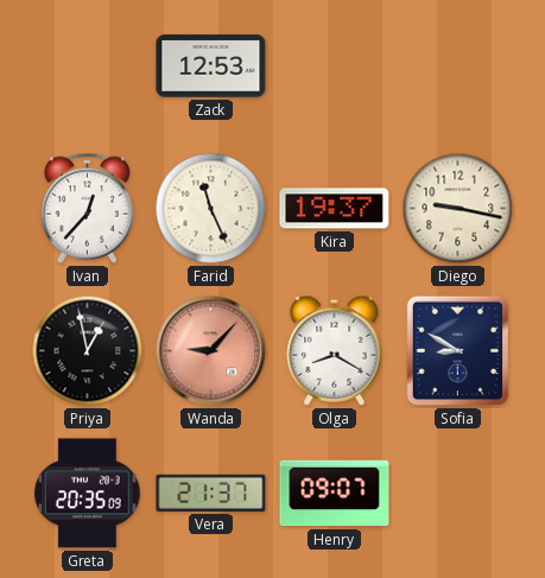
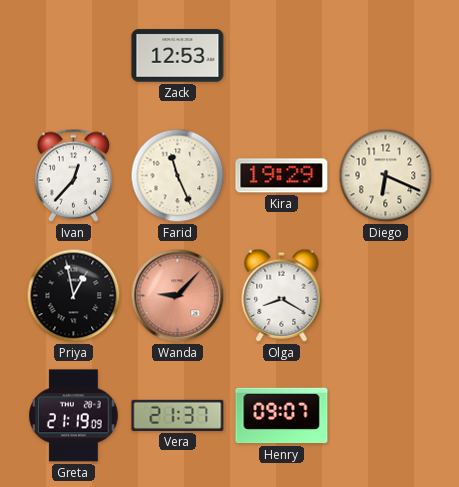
Kira: 19:37 -> 19:29
Diego: 9:17 -> 6:19
Sofia: 8:50 -> none
Greta: 20:35 -> 21:19
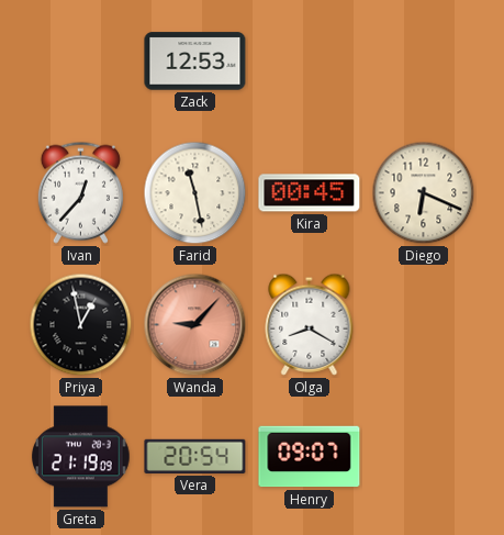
Farid: 11:26 -> 11:28
Kira: 19:29 -> 00:45
Vera: 21:37 -> 20:54
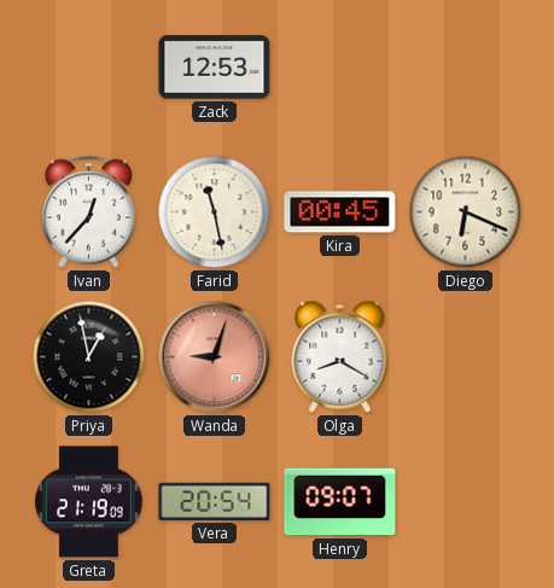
Wanda: 9:07 -> 9:03
